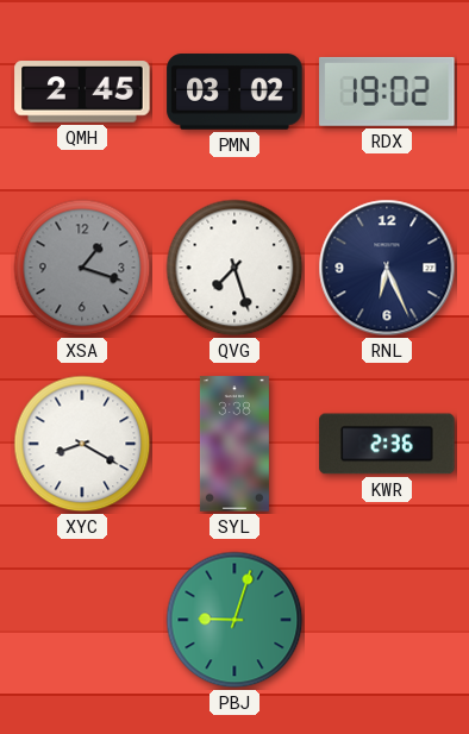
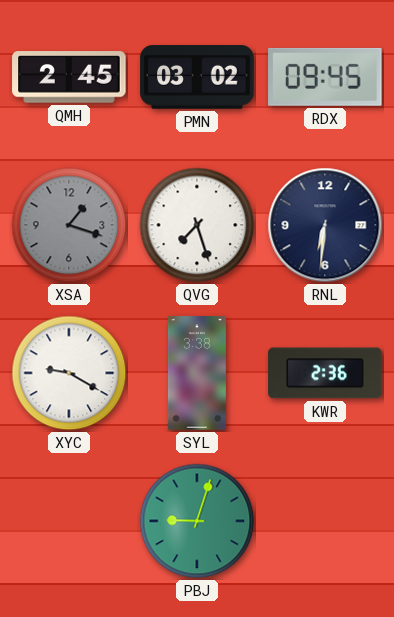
RDX: 19:02 -> 09:45
RNL: 6:26 -> 6:31
XYC: 8:20 -> 9:20
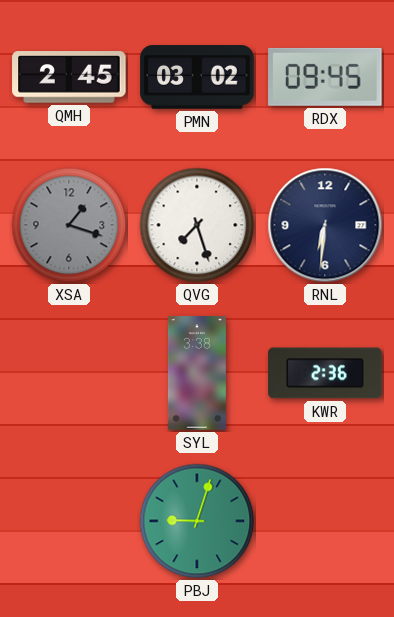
XYC: 9:20 -> none
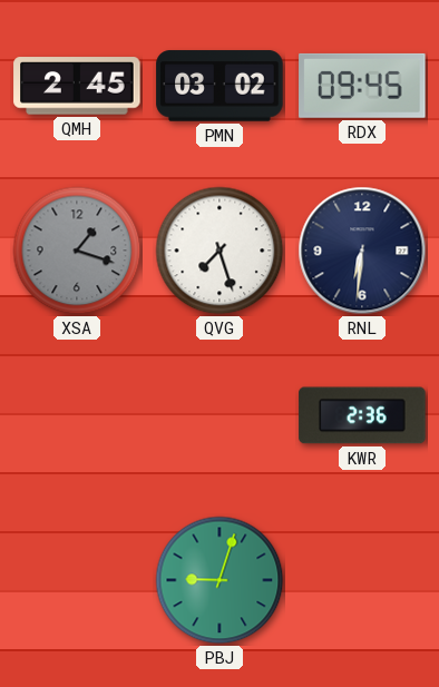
SYL: 3:38 -> none
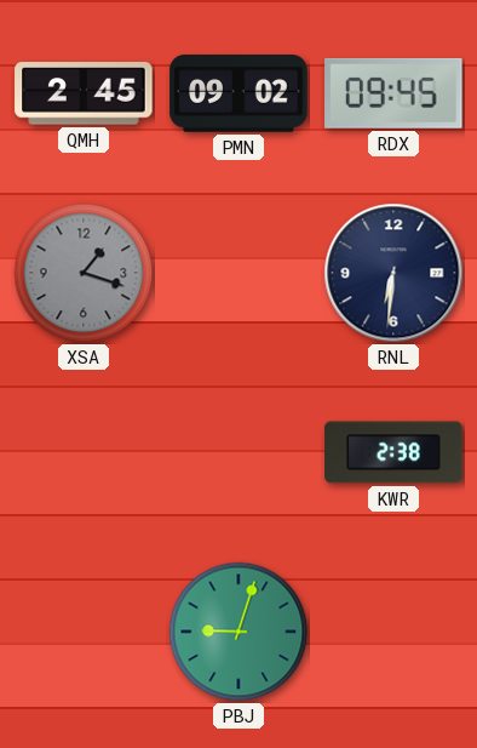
PMN: 03:02 -> 09:02
QVG: 7:27 -> none
KWR: 2:36 -> 2:38
